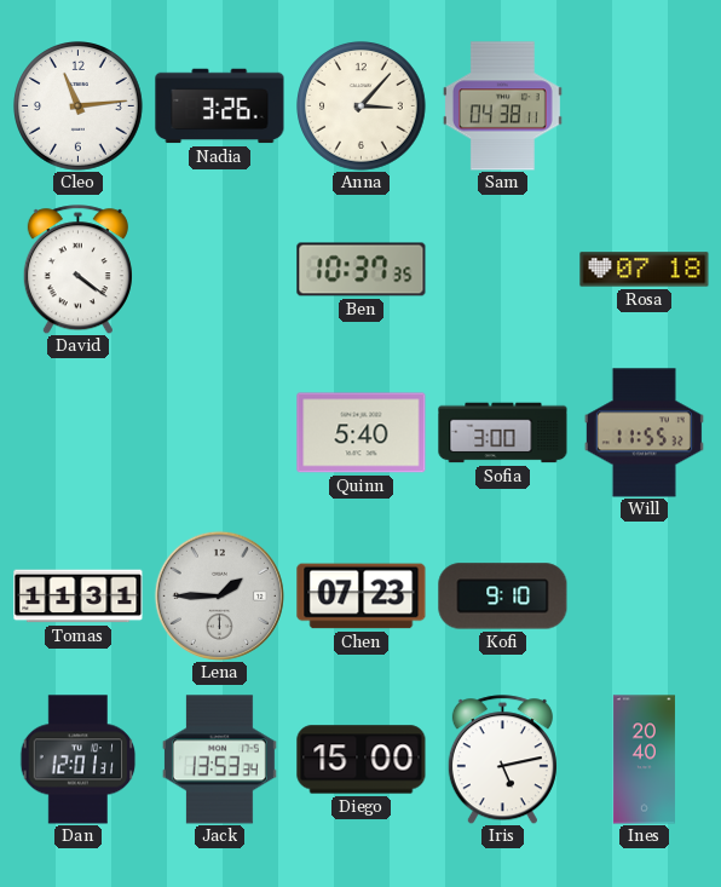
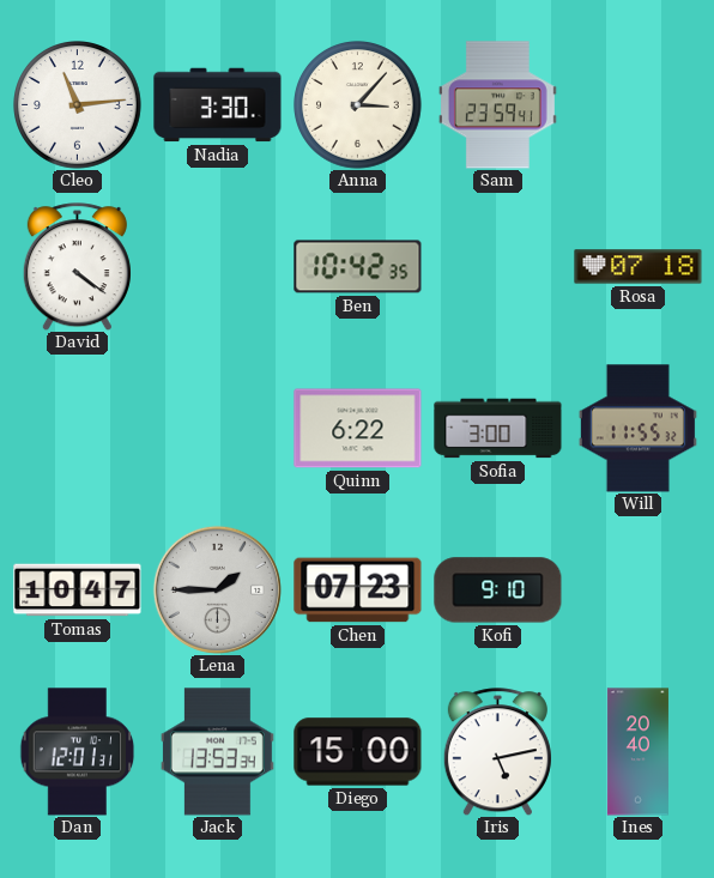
Nadia: 3:26 -> 3:30
Sam: 04:38 -> 23:59
Ben: 10:37 -> 10:42
Quinn: 5:40 -> 6:22
Tomas: 11:31 -> 10:47
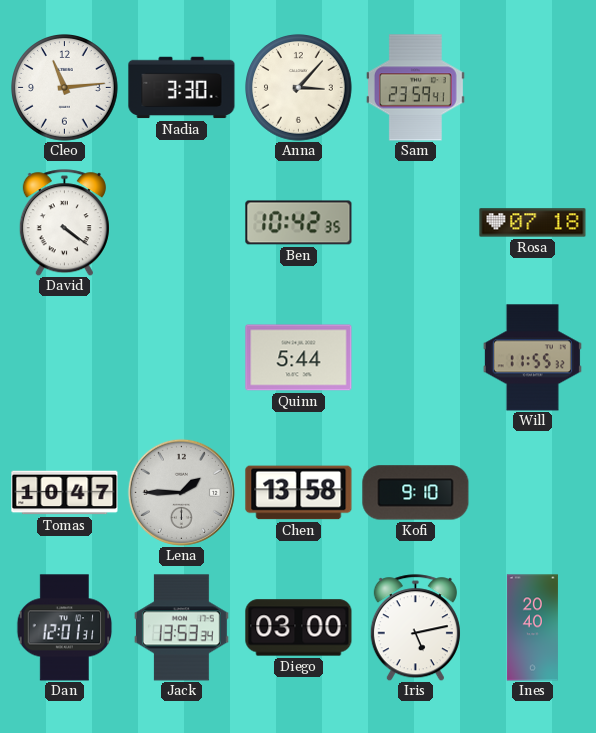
Quinn: 6:22 -> 5:44
Sofia: 3:00 -> none
Chen: 07:23 -> 13:58
Diego: 15:00 -> 03:00
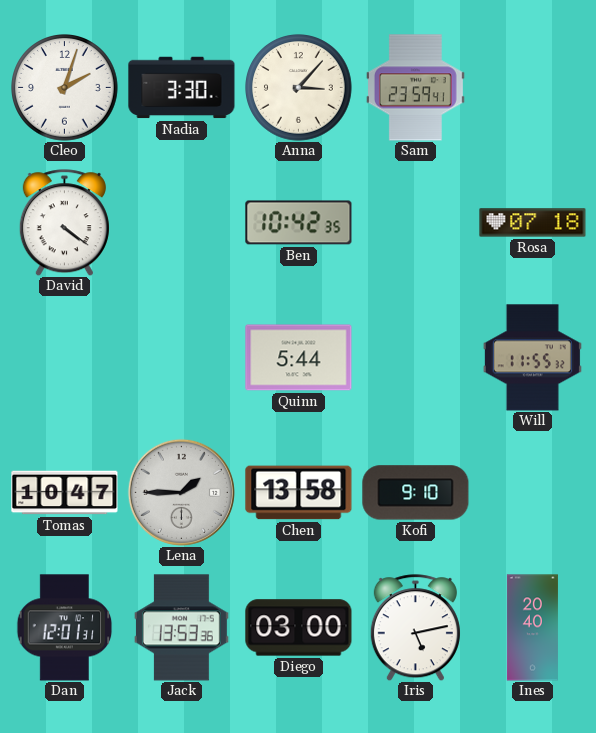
Cleo: 11:14 -> 2:03
Jack: 13:53:34 -> 13:53:36
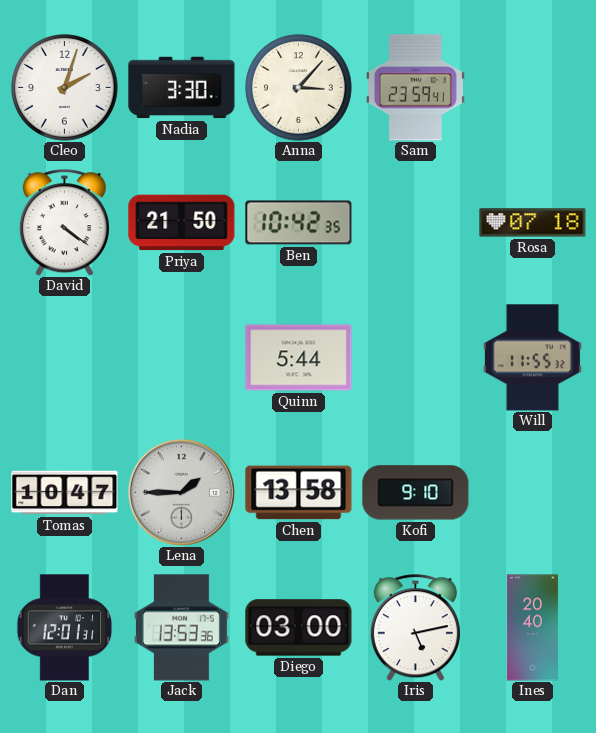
Priya: none -> 21:50
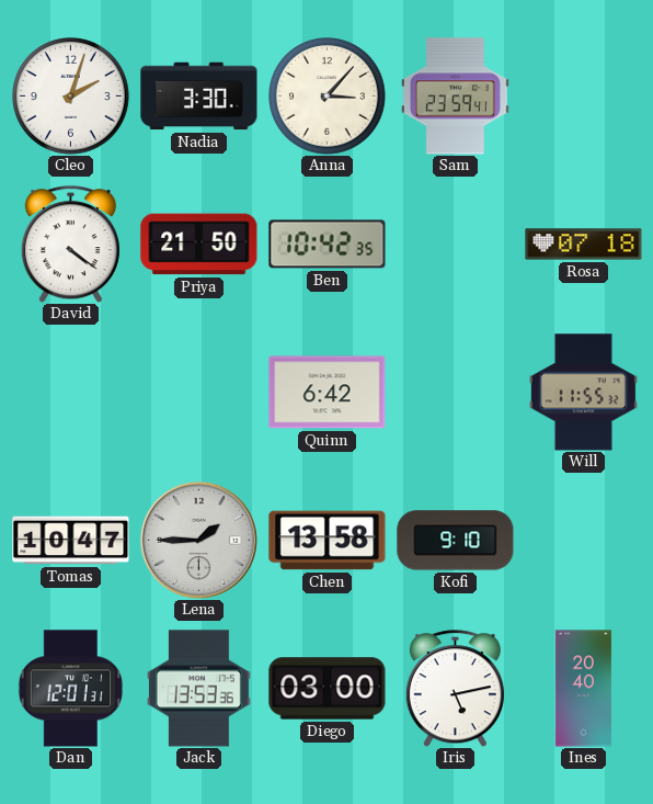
Quinn: 5:44 -> 6:42
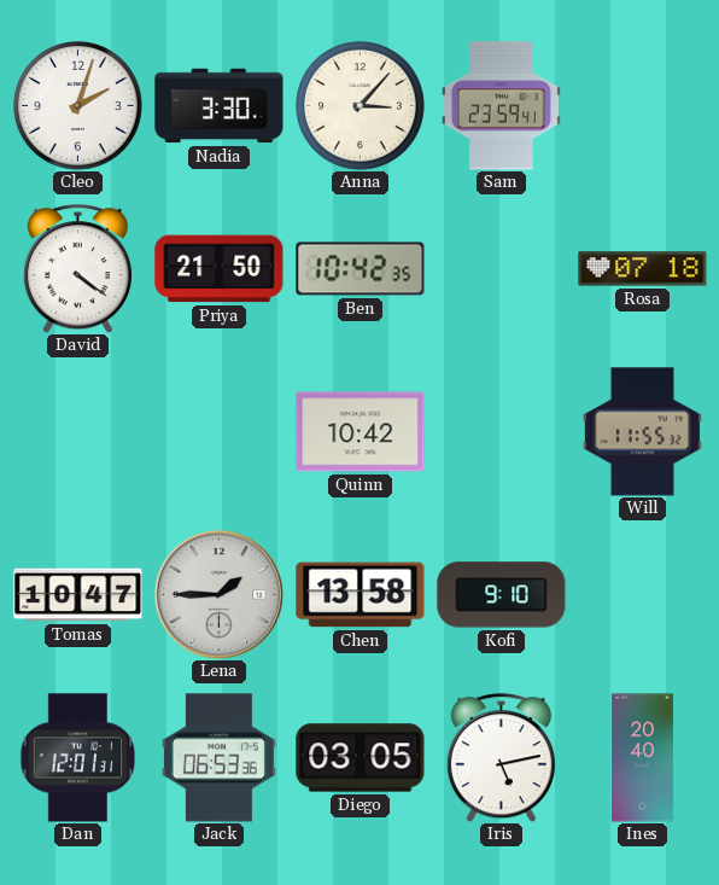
Quinn: 6:42 -> 10:42
Jack: 13:53 -> 06:53
Diego: 03:00 -> 03:05
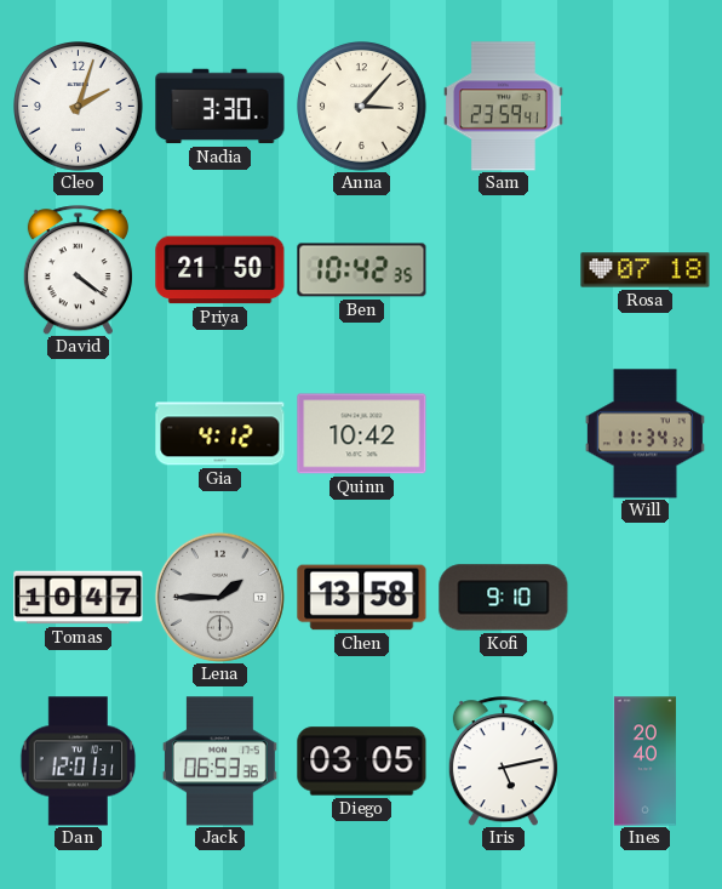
Gia: none -> 4:12
Will: 11:55 -> 11:34
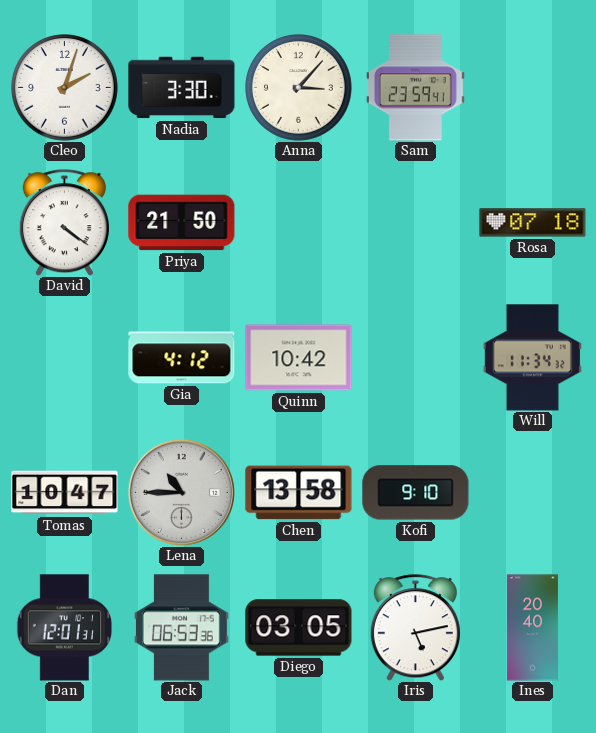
Ben: 10:42 -> none
Lena: 1:45 -> 10:45
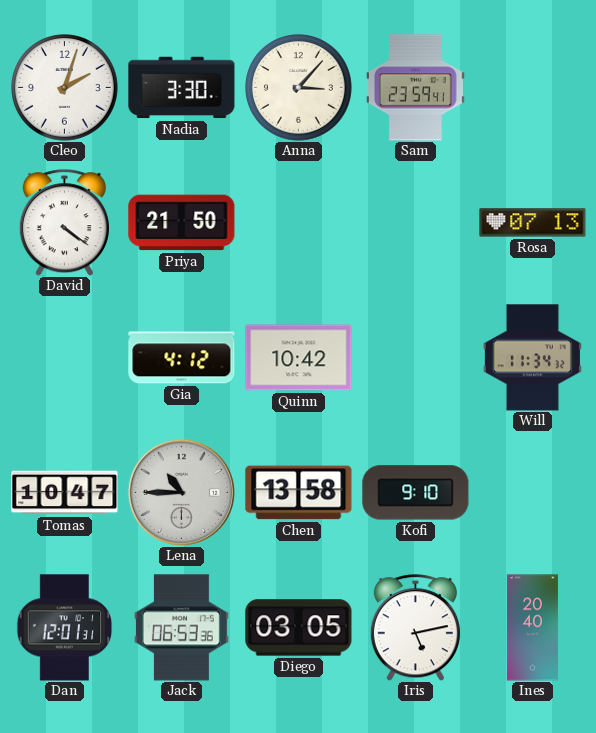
Rosa: 07:18 -> 07:13
